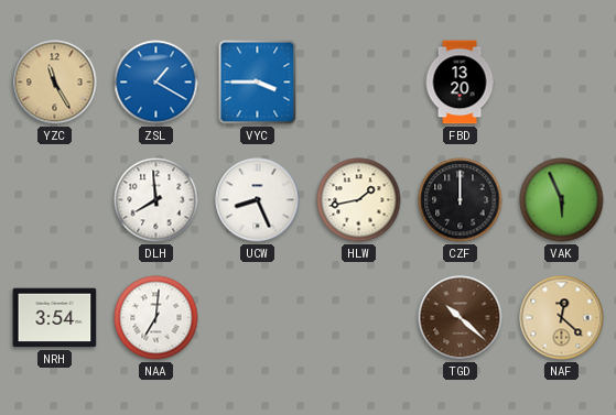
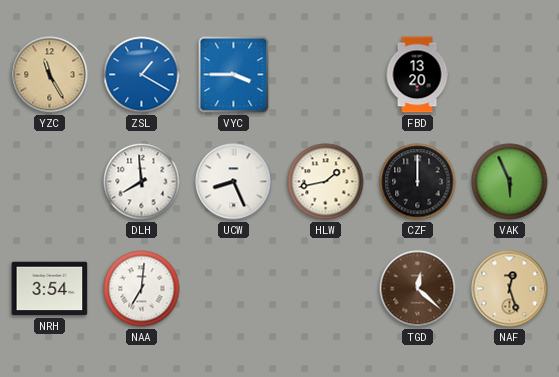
TGD: 10:22 -> 12:22
NAF: 12:22 -> 12:27
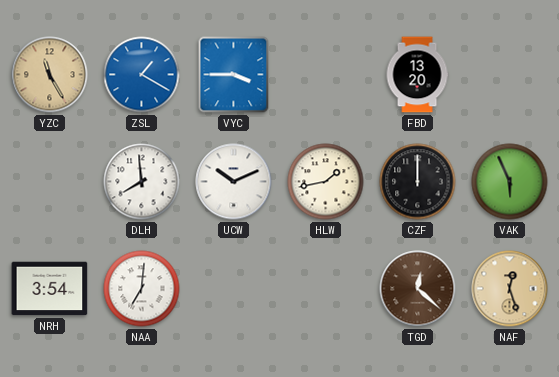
UCW: 8:26 -> 10:11
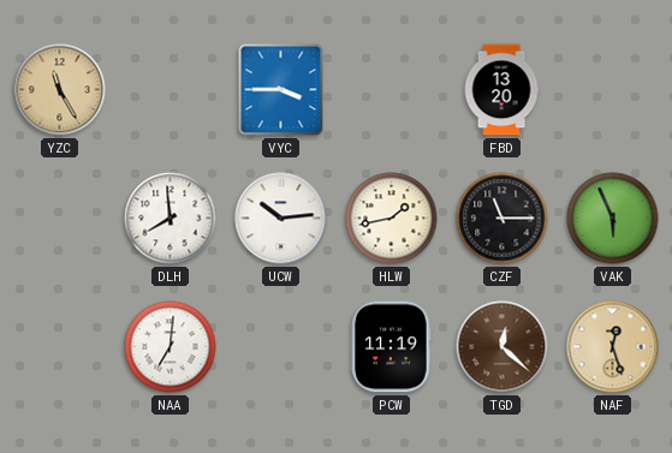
ZSL: 1:20 -> none
UCW: 10:11 -> 10:14
CZF: 12:00 -> 11:15
NRH: 3:54 -> none
PCW: none -> 11:19
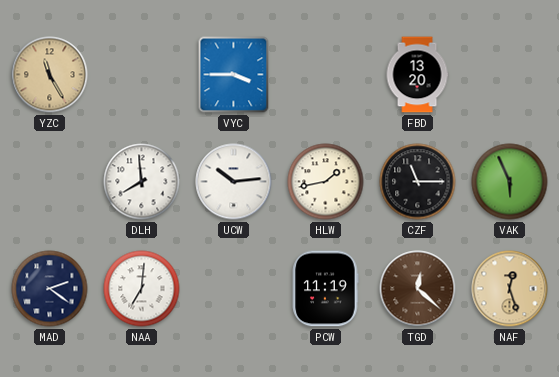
MAD: none -> 2:21
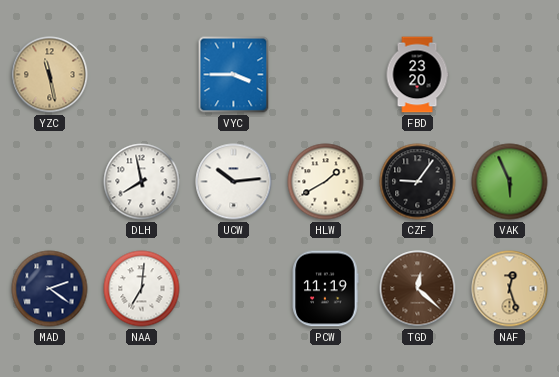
YZC: 11:25 -> 11:28
FBD: 13:20 -> 23:20
DLH: 7:59 -> 7:58
HLW: 1:43 -> 1:40
CZF: 11:15 -> 9:06
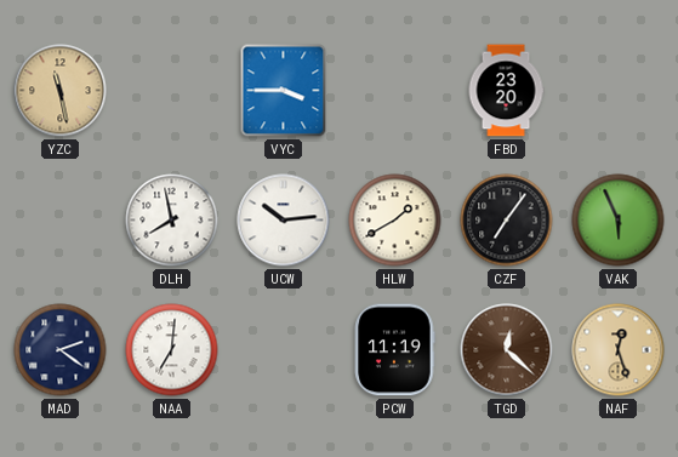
CZF: 9:06 -> 7:06
